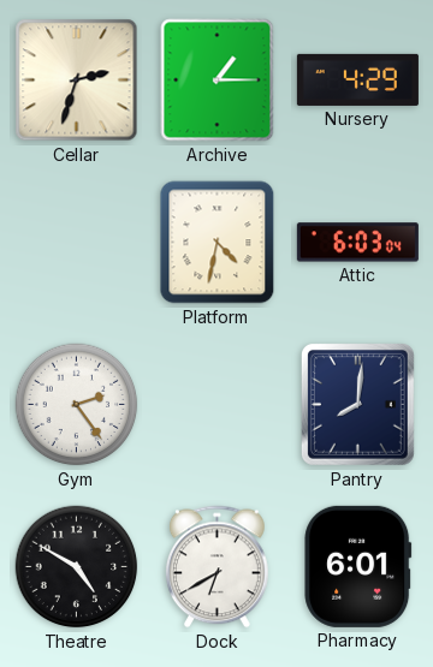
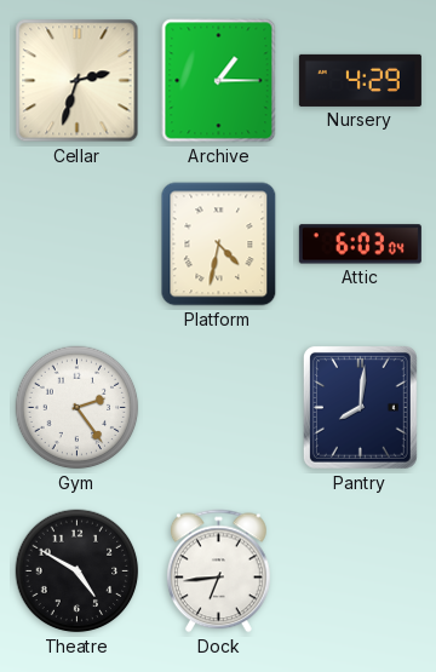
Dock: 6:40 -> 6:44
Pharmacy: 6:01 -> none
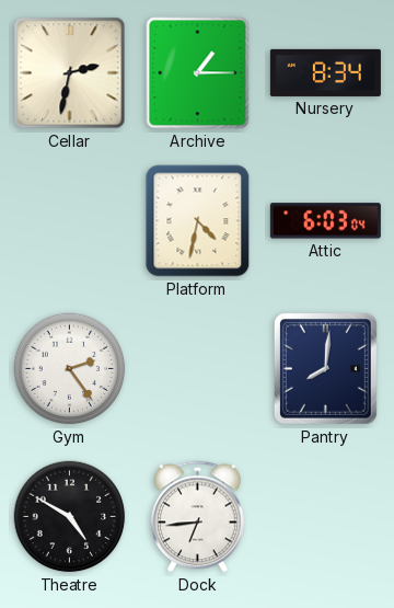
Cellar: 2:33 -> 2:32
Nursery: 4:29 -> 8:34
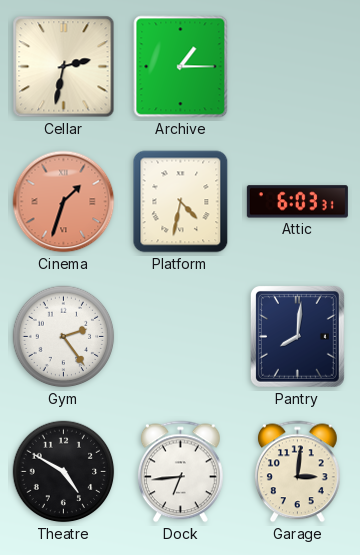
Nursery: 8:34 -> none
Cinema: none -> 1:33
Attic: 6:03:04 -> 6:03:31
Garage: none -> 3:01
